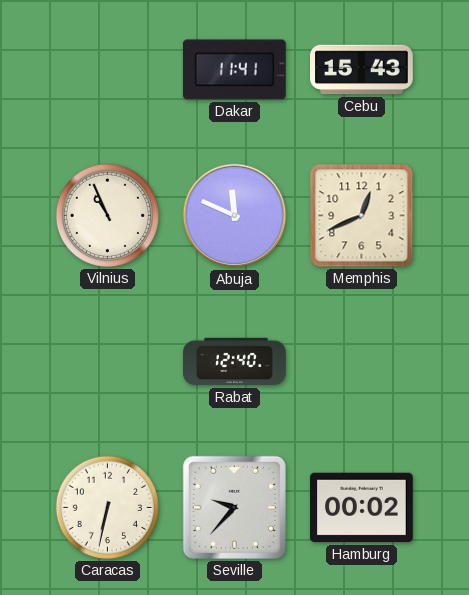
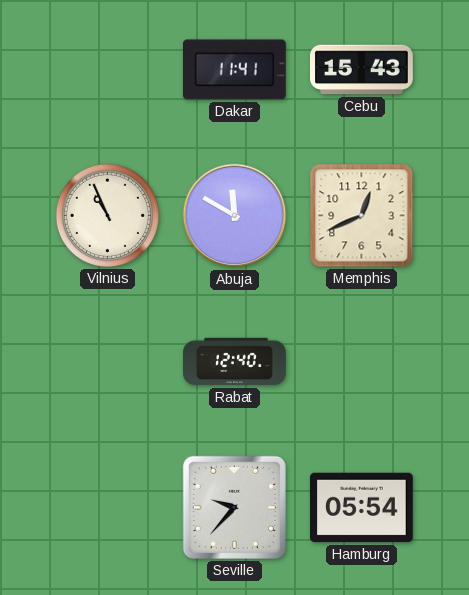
Abuja: 11:49 -> 11:50
Caracas: 6:32 -> none
Hamburg: 00:02 -> 05:54
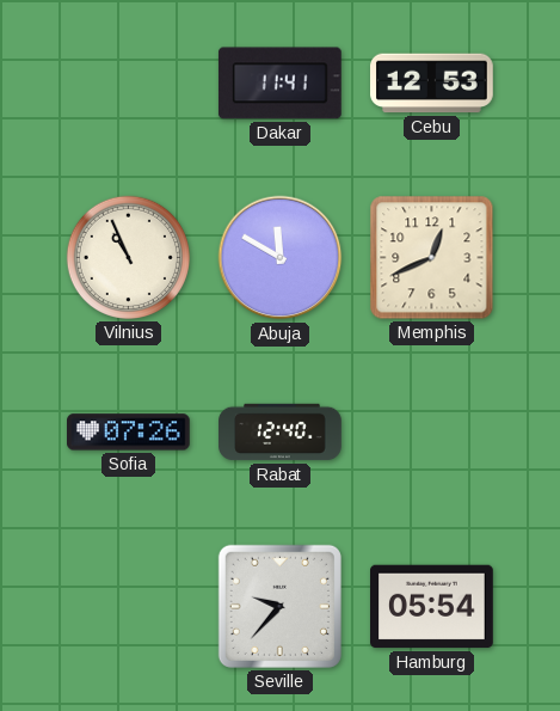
Cebu: 15:43 -> 12:53
Sofia: none -> 07:26
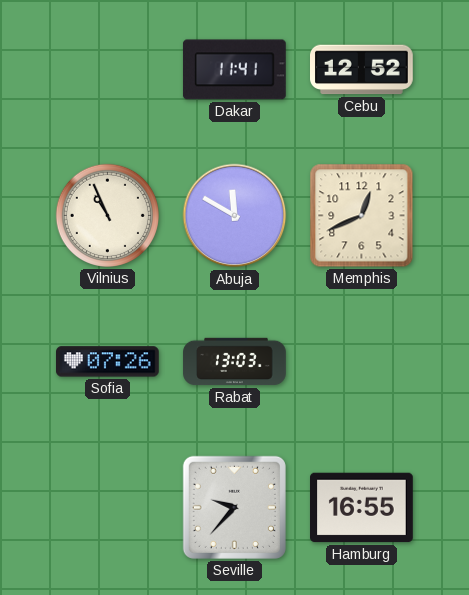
Cebu: 12:53 -> 12:52
Rabat: 12:40 -> 13:03
Hamburg: 05:54 -> 16:55
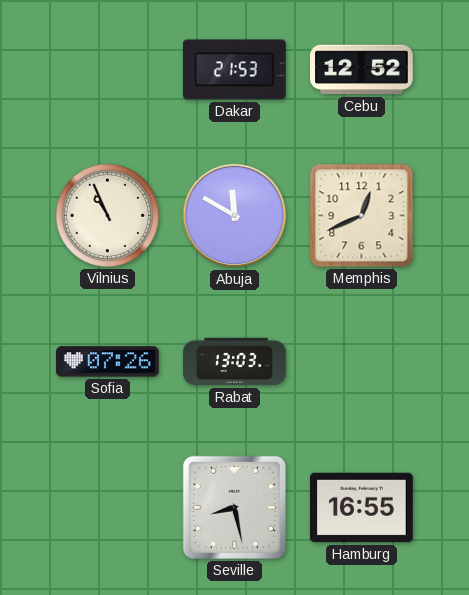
Dakar: 11:41 -> 21:53
Seville: 9:37 -> 8:28
